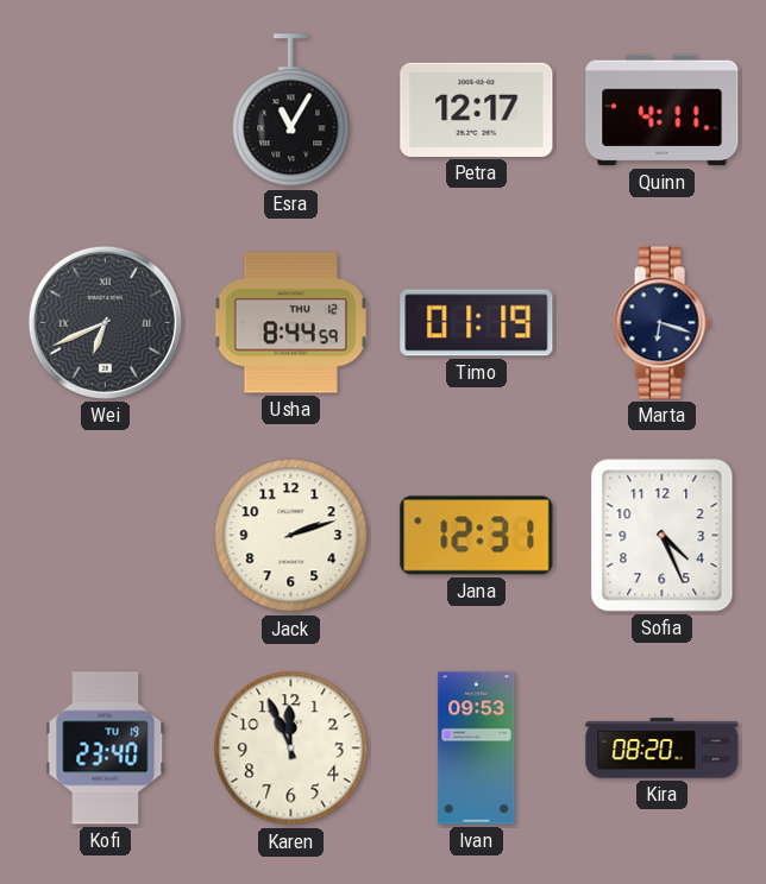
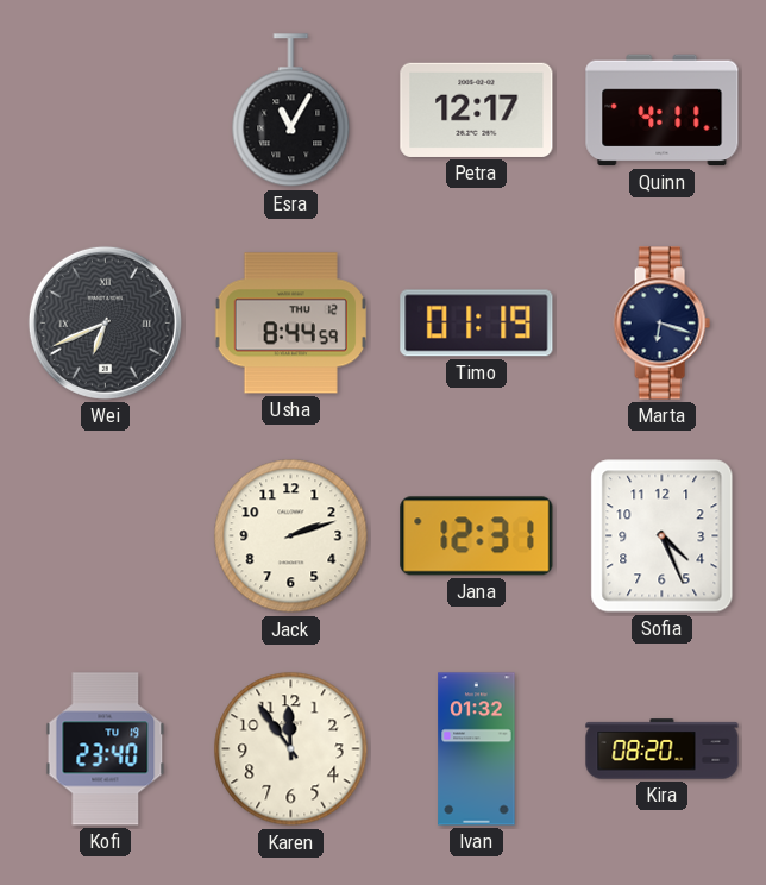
Karen: 11:56 -> 11:54
Ivan: 09:53 -> 01:32
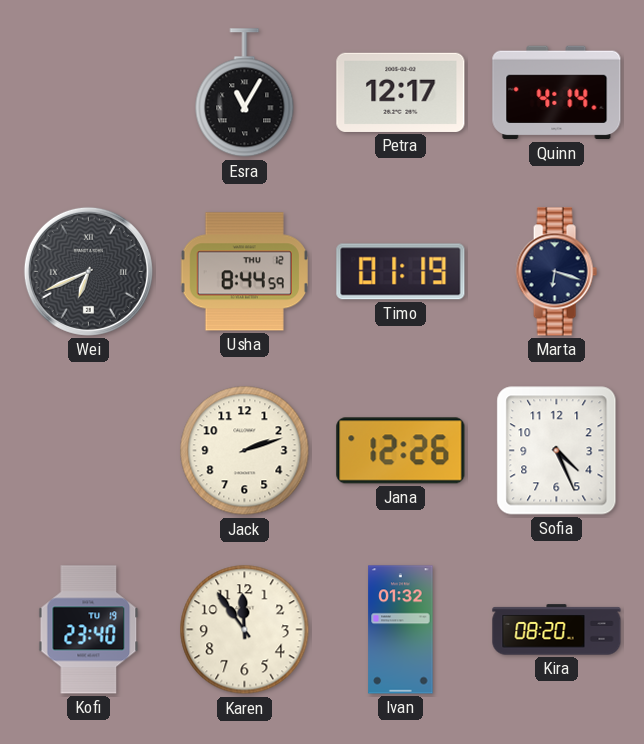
Quinn: 4:11 -> 4:14
Jana: 12:31 -> 12:26
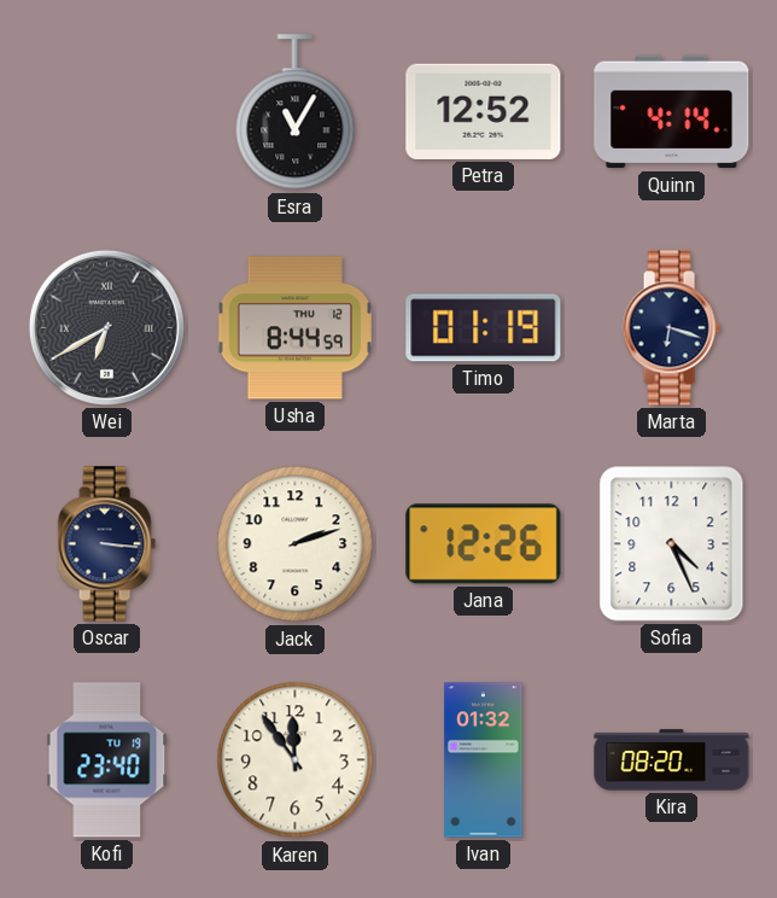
Petra: 12:17 -> 12:52
Wei: 6:41 -> 6:40
Oscar: none -> 3:16
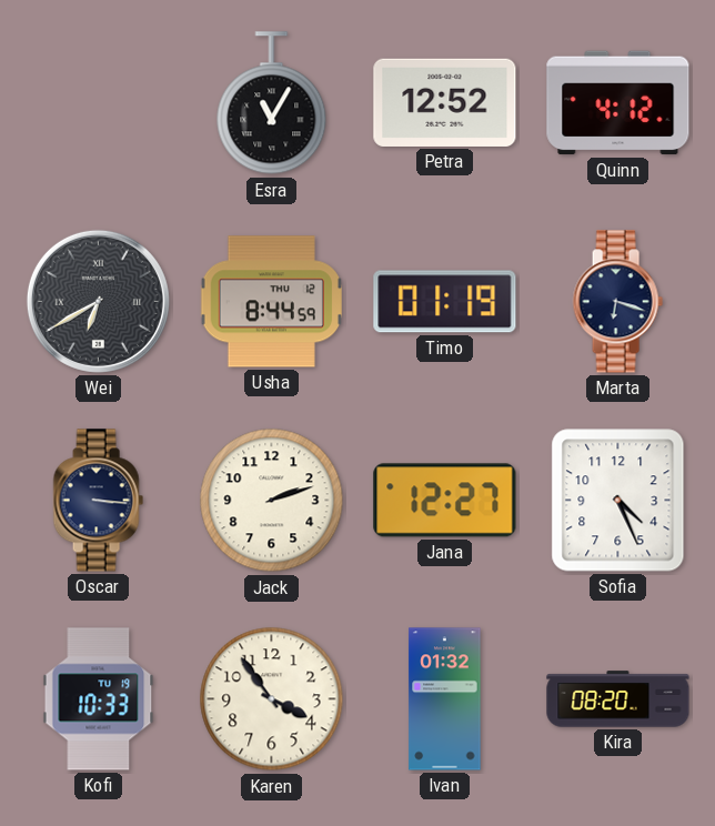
Quinn: 4:14 -> 4:12
Jana: 12:26 -> 12:27
Kofi: 23:40 -> 10:33
Karen: 11:54 -> 3:54
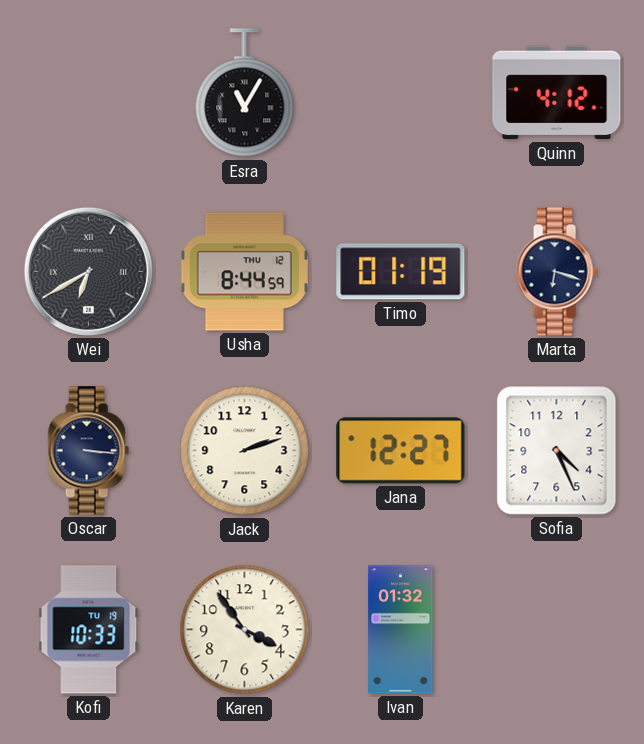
Petra: 12:52 -> none
Kira: 08:20 -> none
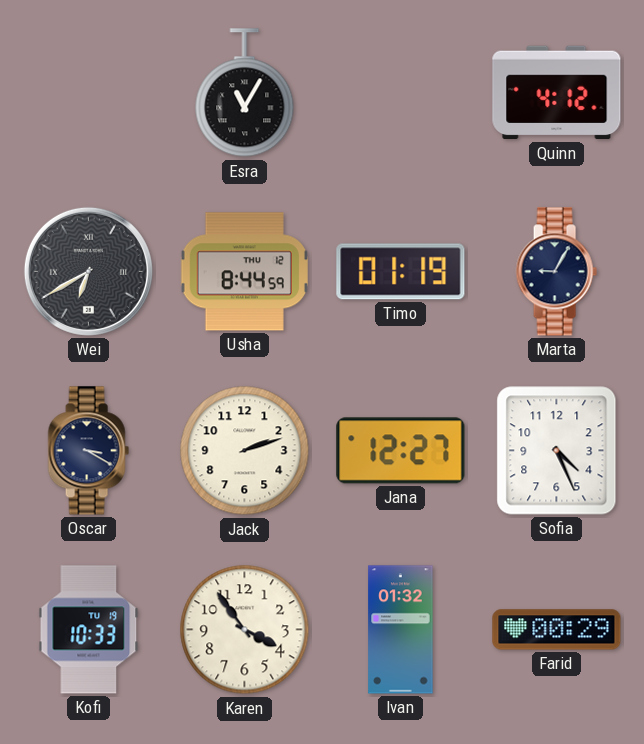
Marta: 6:18 -> 9:05
Oscar: 3:16 -> 3:20
Farid: none -> 00:29
